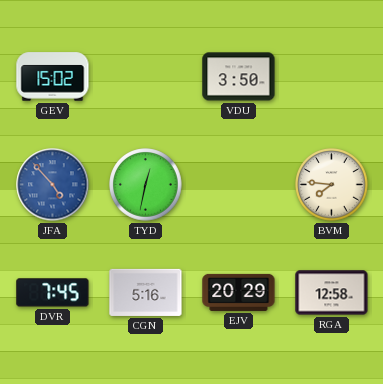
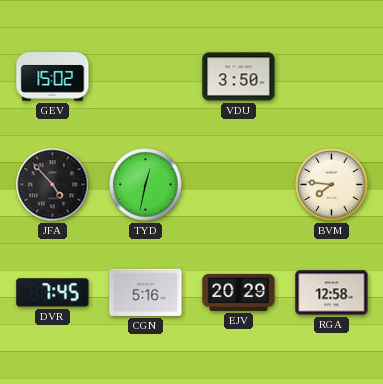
JFA dial: blue -> black
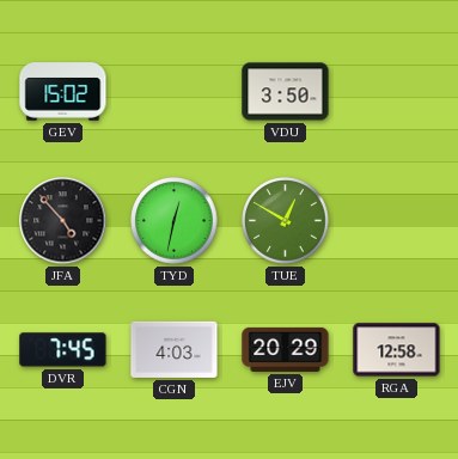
TUE: none -> 12:50
BVM: 7:46 -> none
CGN: 5:16 -> 4:03
